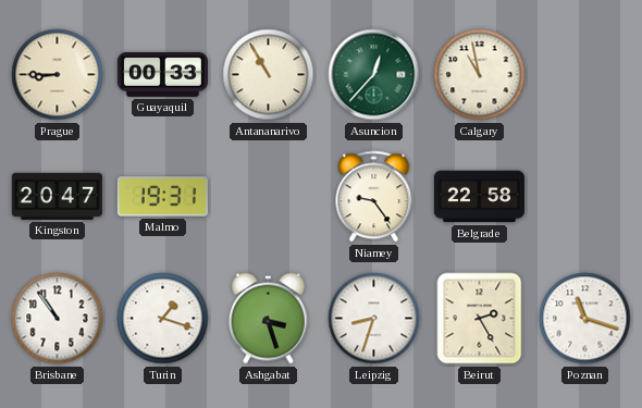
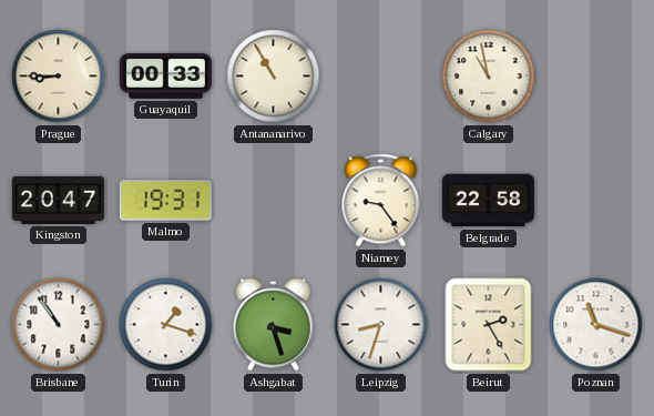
Asuncion: 12:37 -> none
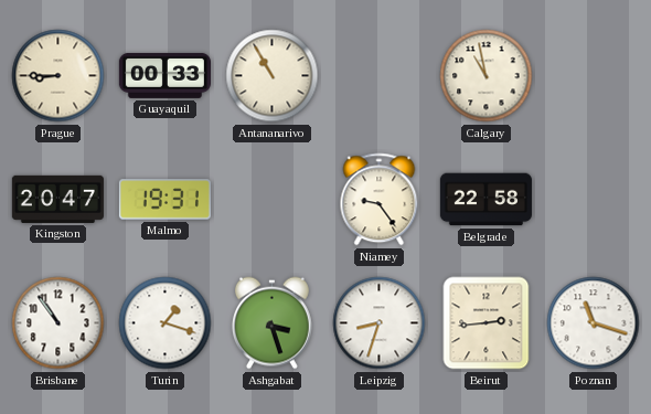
Beirut: 2:25 -> 2:44
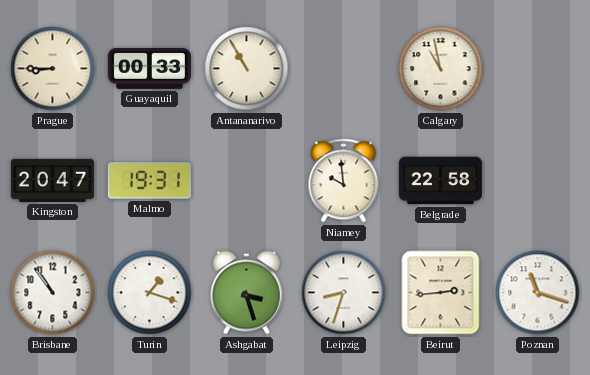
Niamey: 9:24 -> 9:59
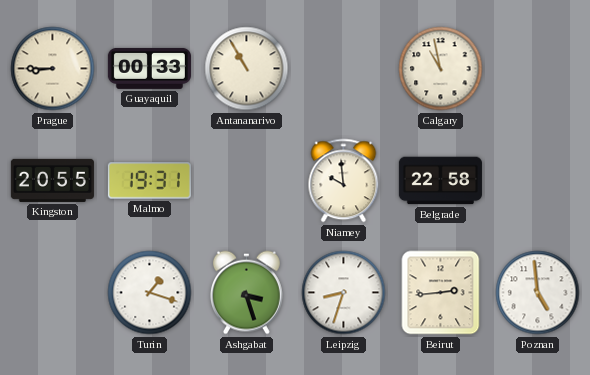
Kingston: 20:47 -> 20:55
Brisbane: 10:54 -> none
Poznan: 11:18 -> 4:59
